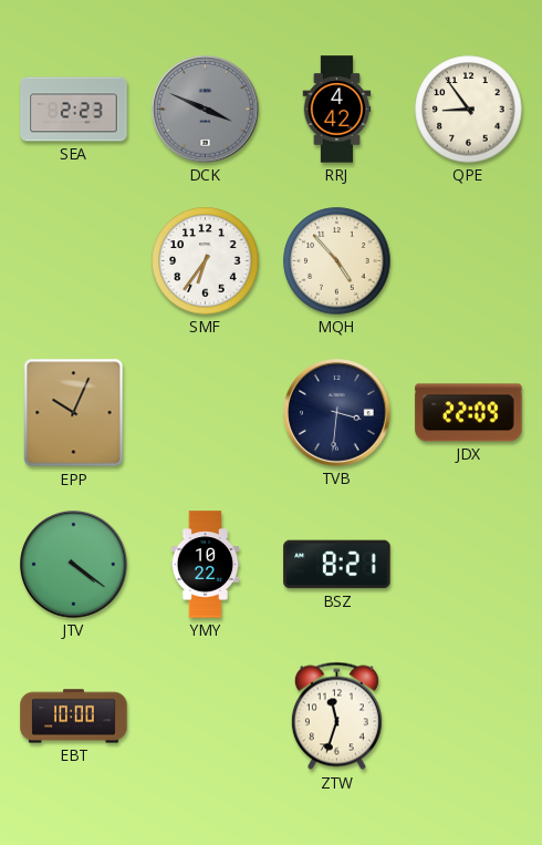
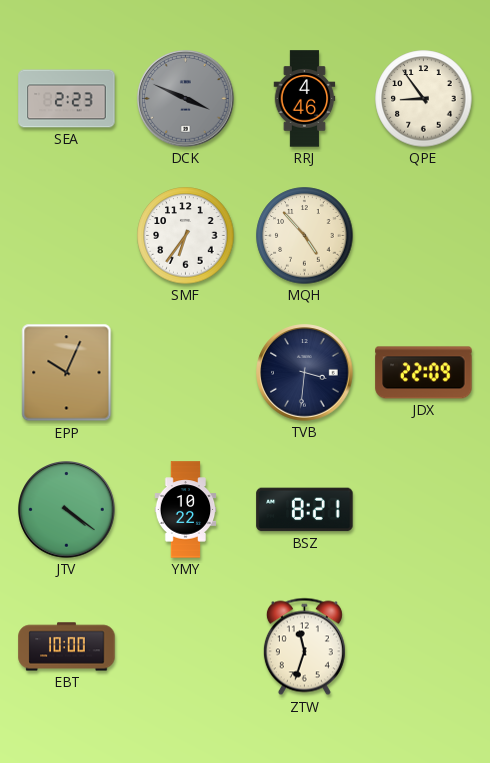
RRJ: 4:42 -> 4:46
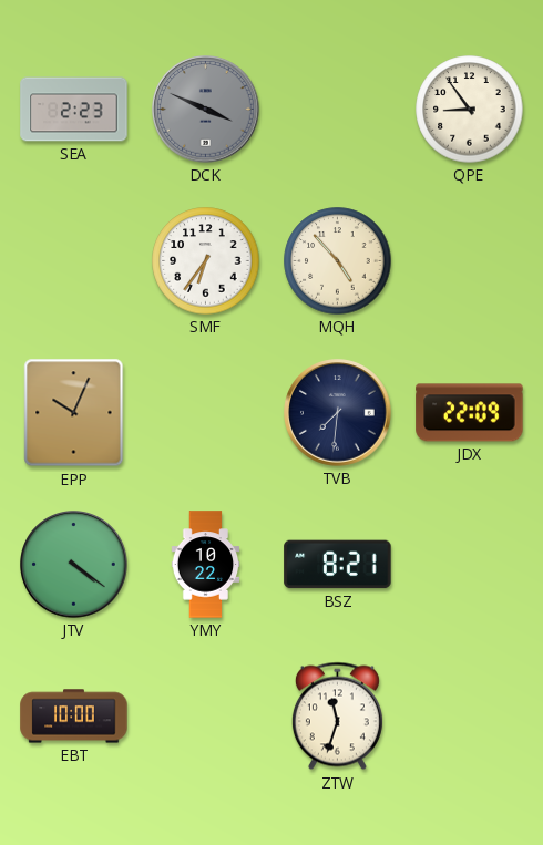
RRJ: 4:46 -> none
TVB: 3:31 -> 7:31
